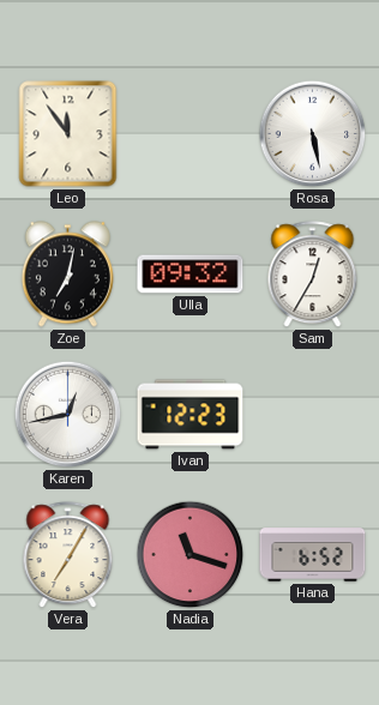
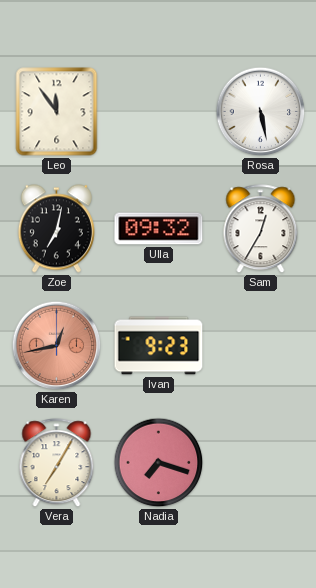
Karen dial: white -> salmon
Ivan: 12:23 -> 9:23
Nadia: 11:18 -> 7:18
Hana: 6:52 -> none
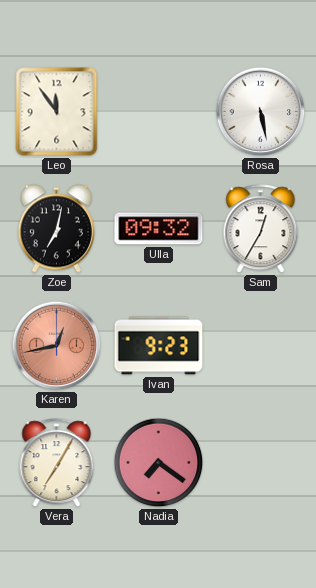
Nadia: 7:18 -> 7:21
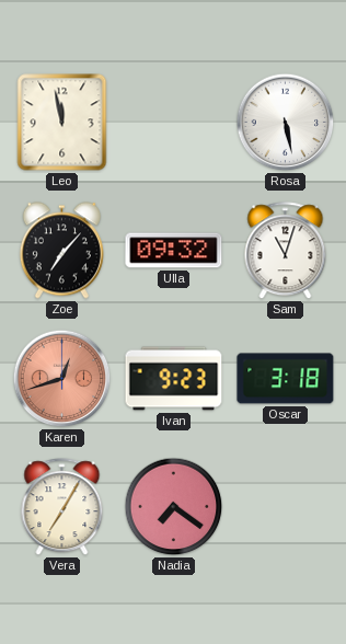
Leo: 11:54 -> 11:58
Zoe: 7:02 -> 7:07
Sam: 12:35 -> 11:03
Karen: 12:43 -> 12:42
Oscar: none -> 3:18
